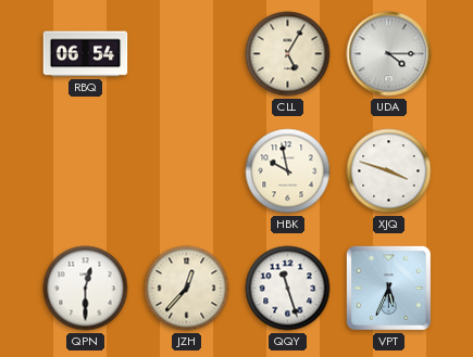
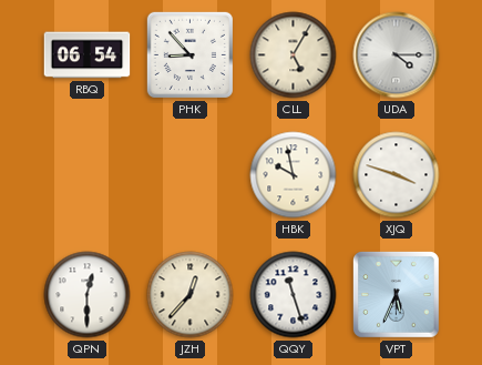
PHK: none -> 8:53
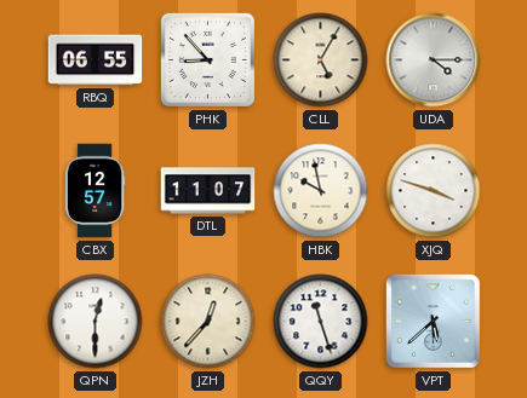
RBQ: 06:54 -> 06:55
CBX: none -> 12:57
DTL: none -> 11:07
VPT: 5:34 -> 5:38
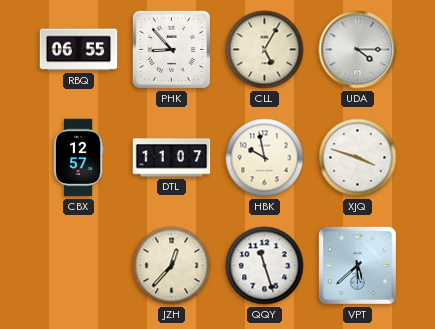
QPN: 12:30 -> none
